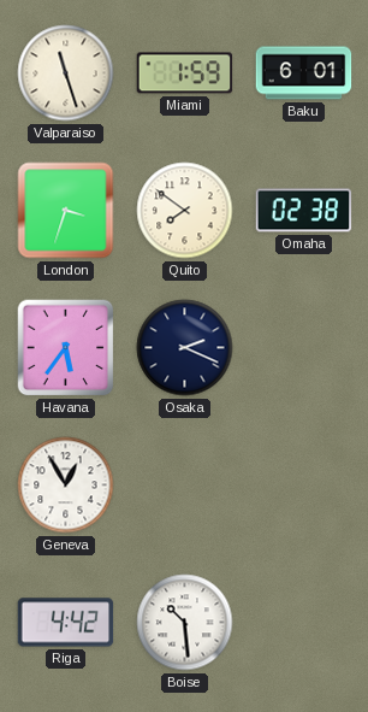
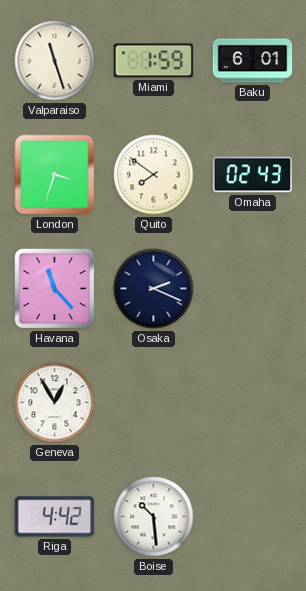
Omaha: 02:38 -> 02:43
Havana: 5:36 -> 11:23
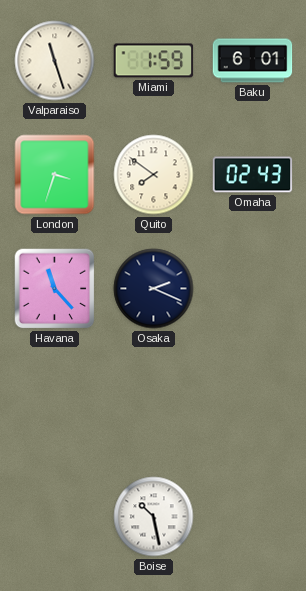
Geneva: 12:55 -> none
Riga: 4:42 -> none
Boise: 10:29 -> 10:28
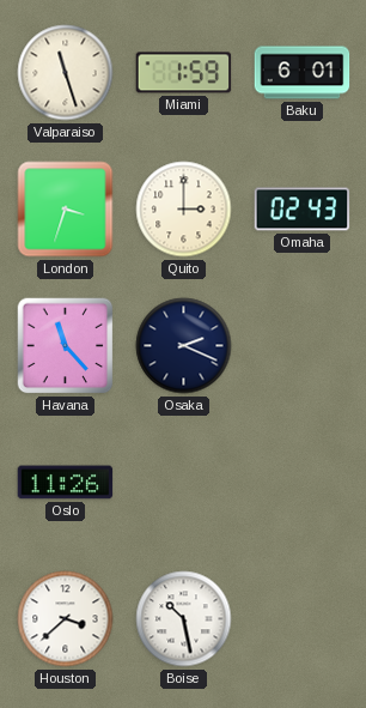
Quito: 7:51 -> 3:00
Oslo: none -> 11:26
Houston: none -> 3:38
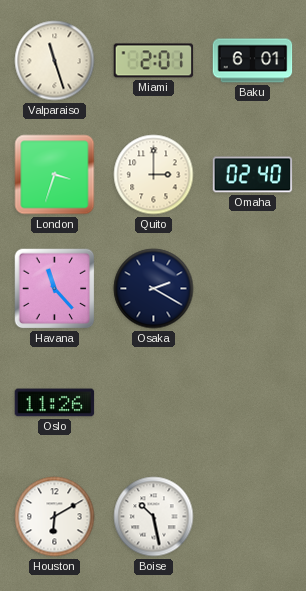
Miami: 1:59 -> 2:01
Omaha: 02:43 -> 02:40
Osaka: 2:19 -> 2:20
Houston: 3:38 -> 6:10
